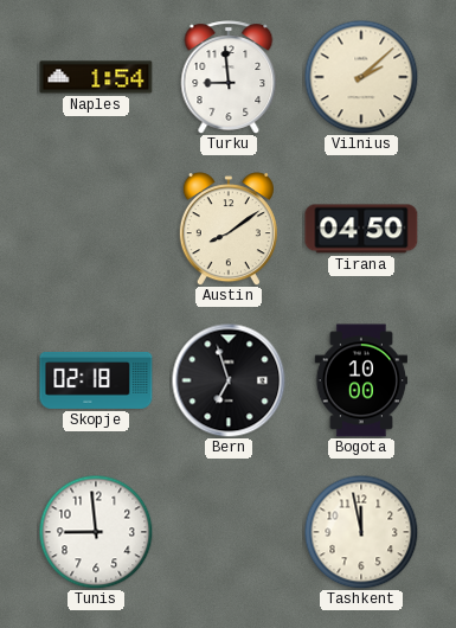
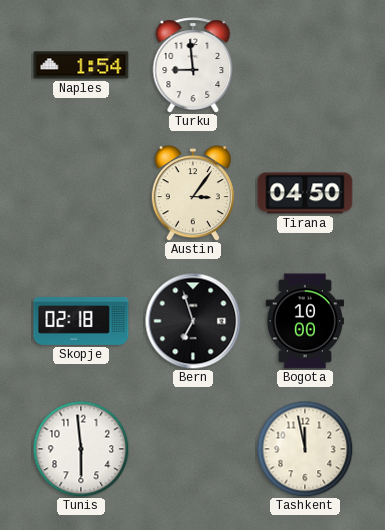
Vilnius: 2:08 -> none
Austin: 8:09 -> 3:06
Tunis: 8:59 -> 5:59
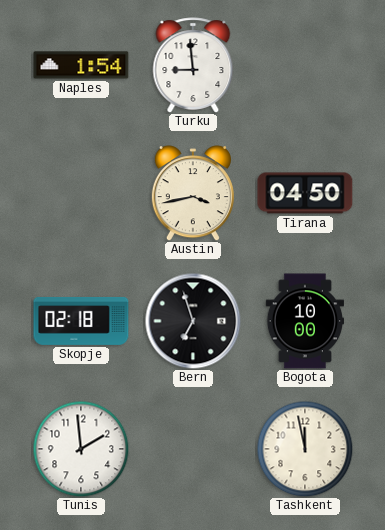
Austin: 3:06 -> 3:43
Tunis: 5:59 -> 1:59
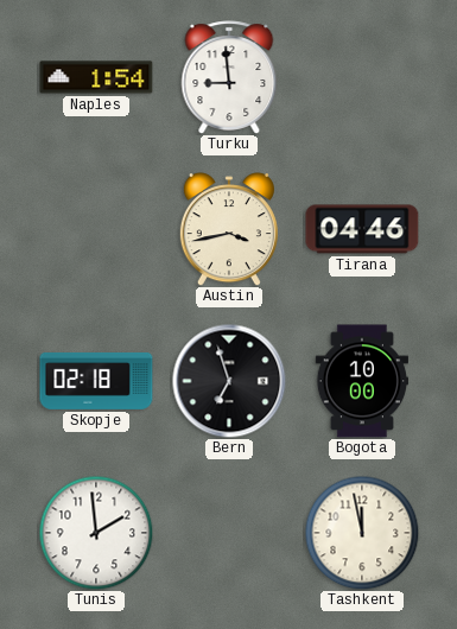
Tirana: 04:50 -> 04:46
